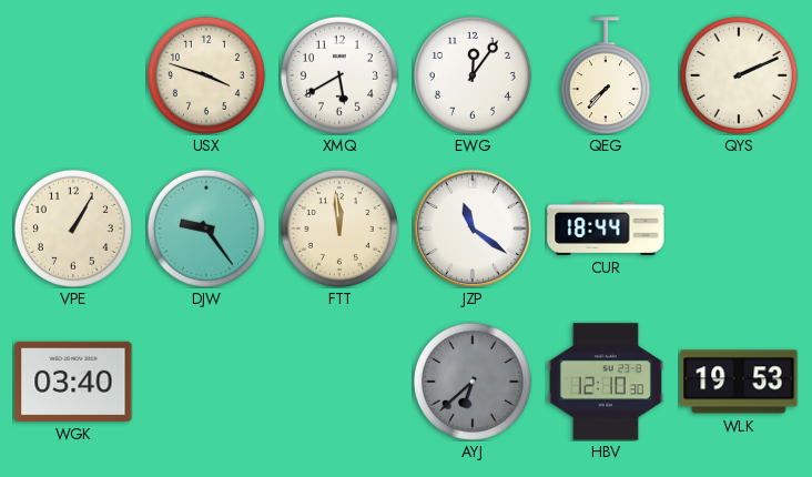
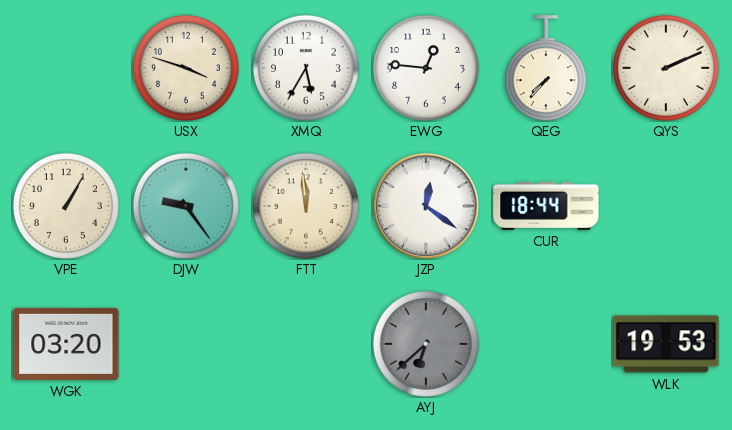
XMQ: 5:40 -> 5:35
EWG: 12:06 -> 12:46
JZP: 11:21 -> 12:21
WGK: 03:40 -> 03:20
HBV: 12:10 -> none
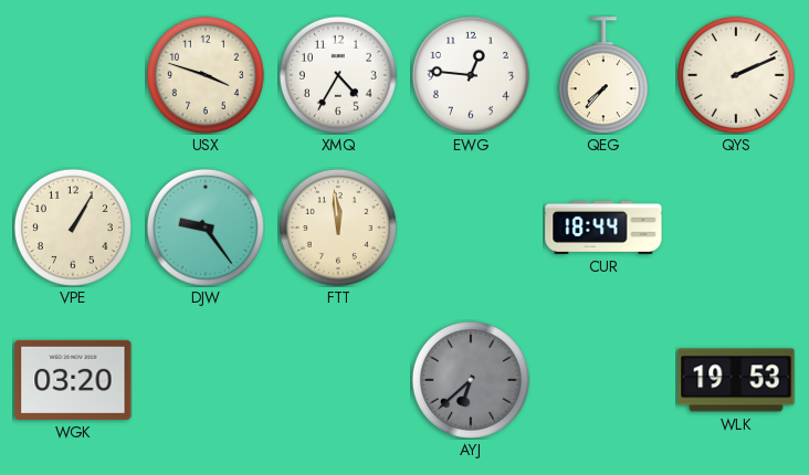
XMQ: 5:35 -> 4:35
JZP: 12:21 -> none
